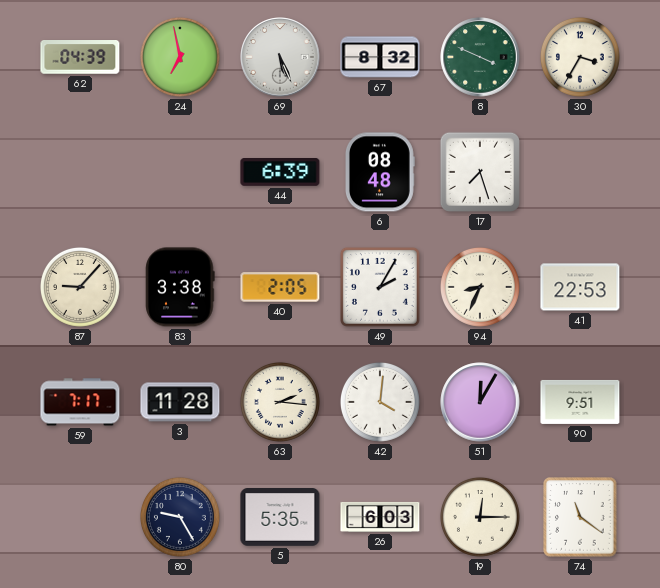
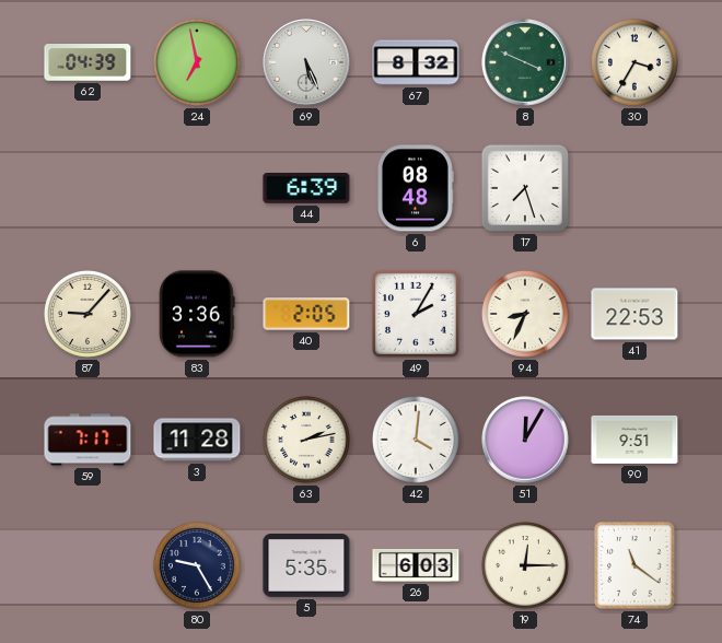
83: 3:38 -> 3:36
63: 2:16 -> 2:13
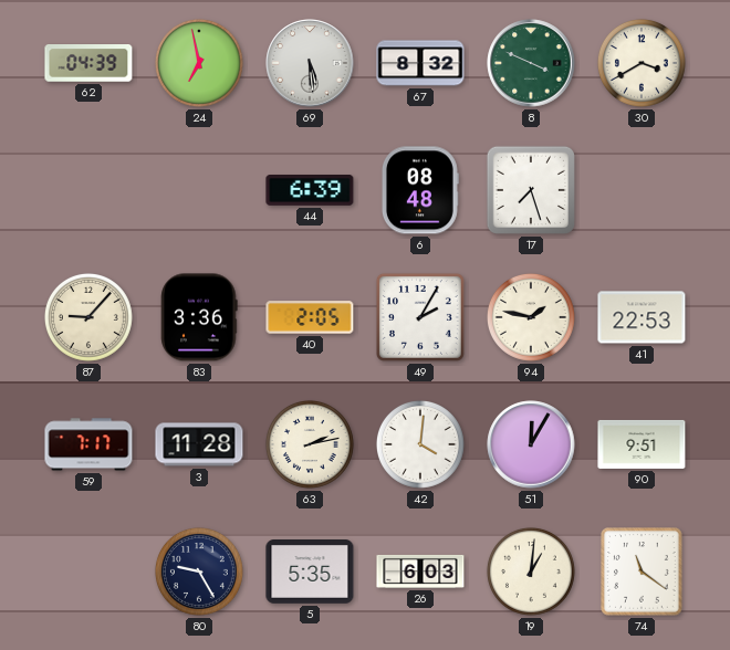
69: 5:26 -> 5:29
30: 3:35 -> 3:40
94: 8:34 -> 1:47
19: 12:15 -> 1:01
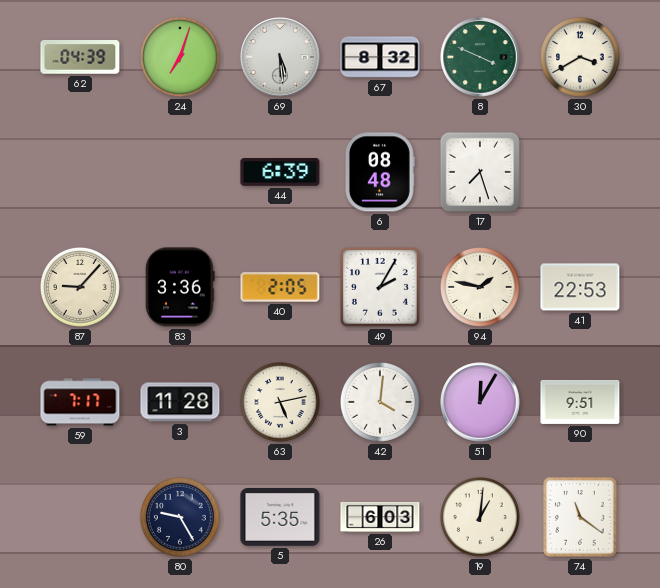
24: 6:58 -> 7:03
63: 2:13 -> 5:13
